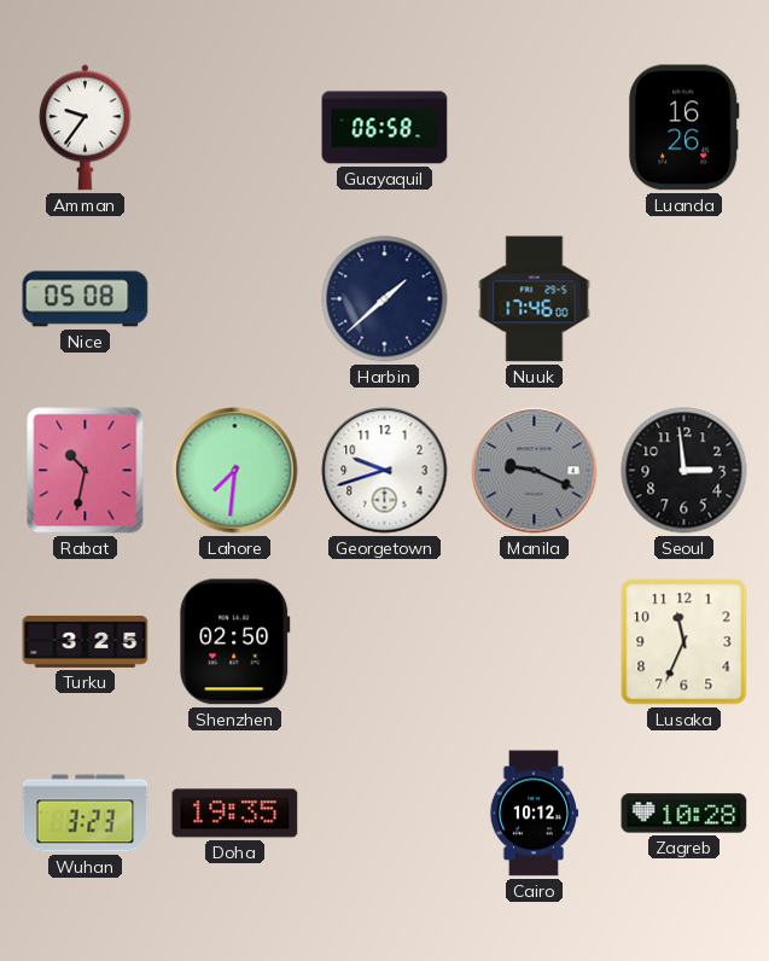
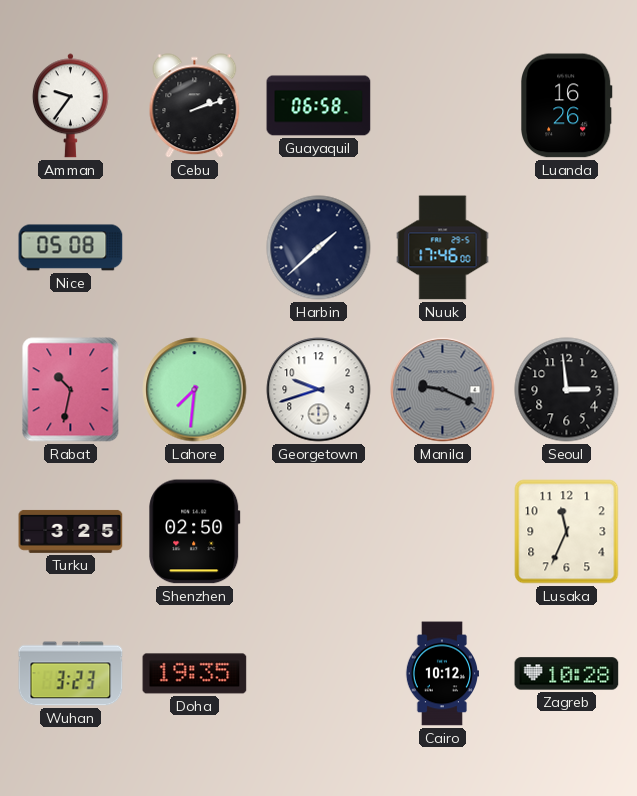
Cebu: none -> 2:12
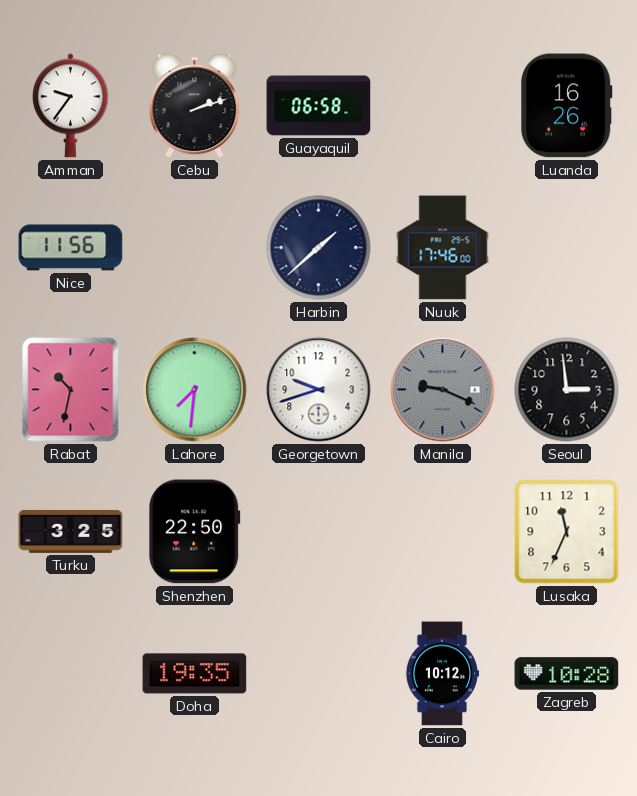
Nice: 05:08 -> 11:56
Shenzhen: 02:50 -> 22:50
Wuhan: 3:23 -> none
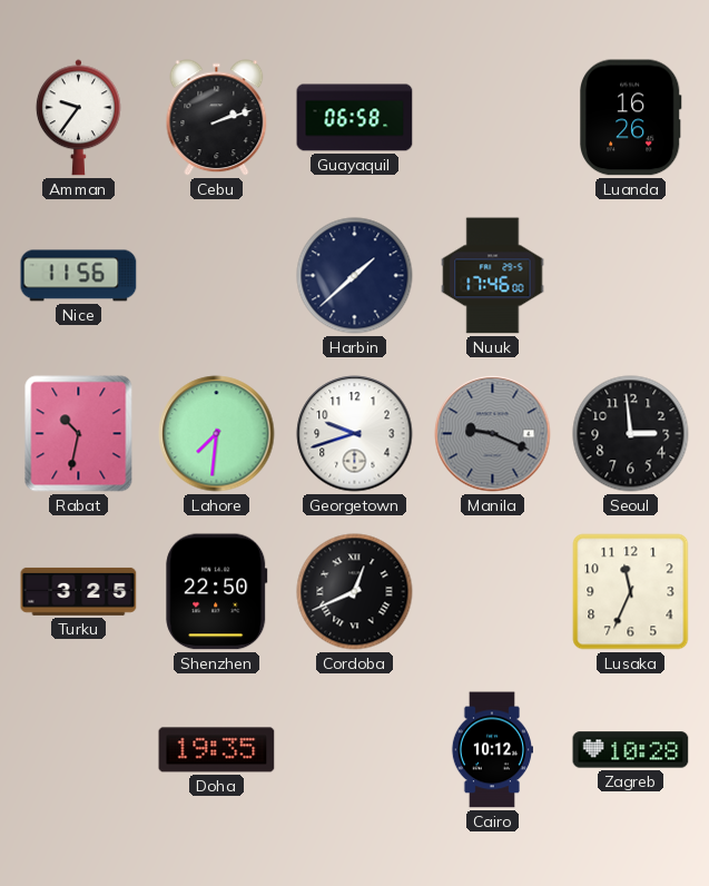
Cordoba: none -> 12:41
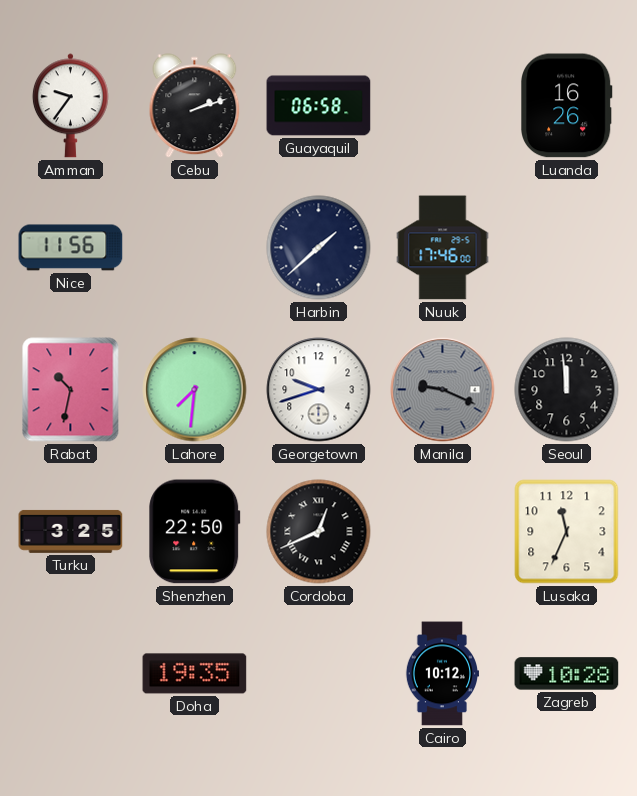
Seoul: 2:59 -> 11:59
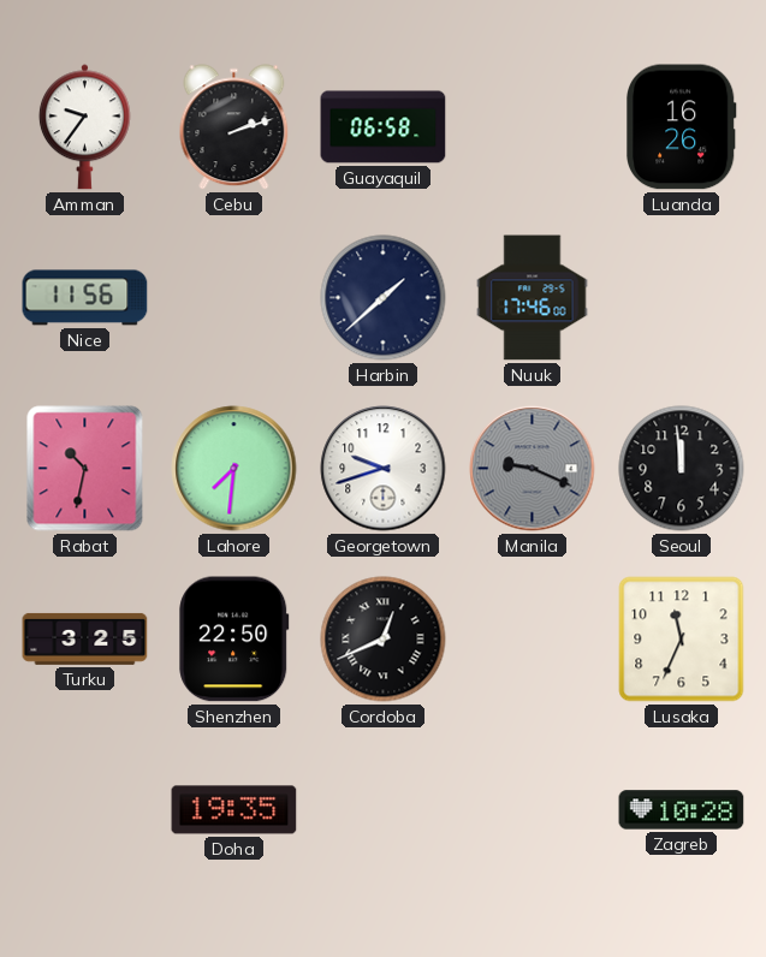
Cairo: 10:12 -> none
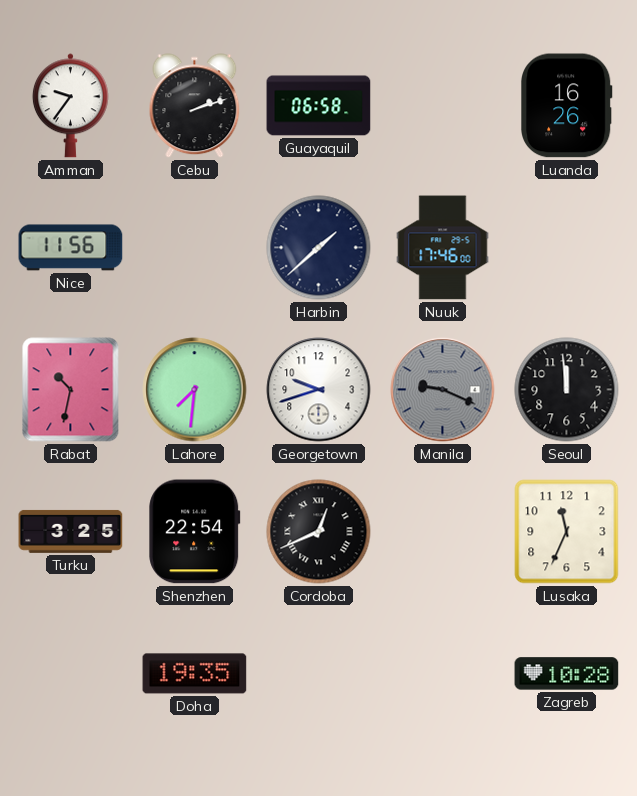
Shenzhen: 22:50 -> 22:54
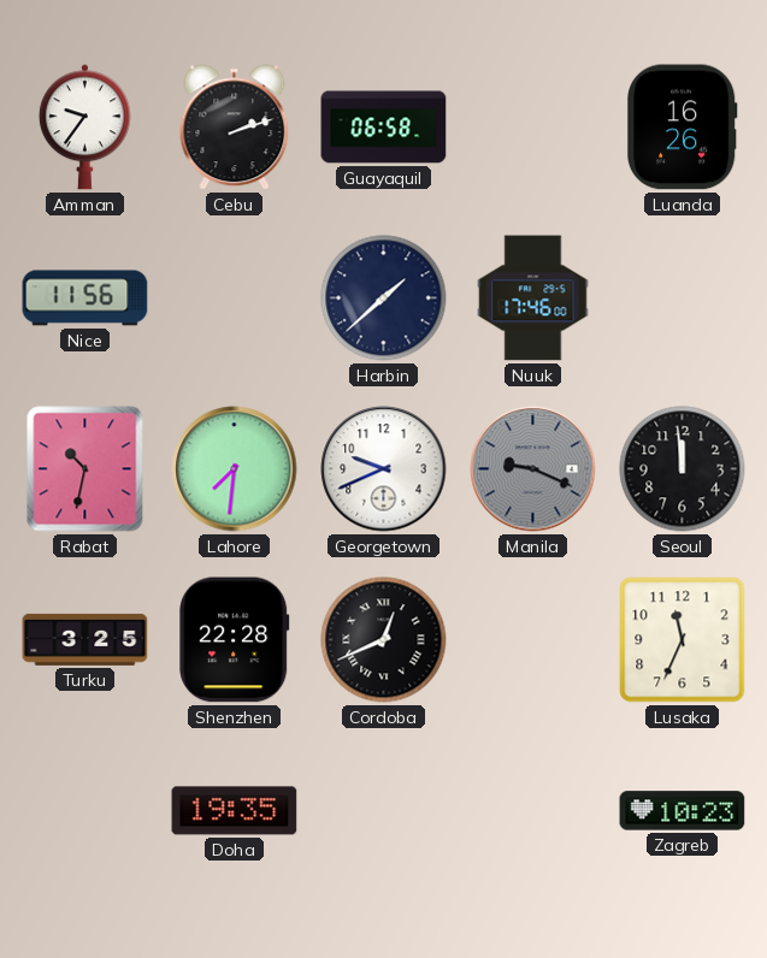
Georgetown: 9:42 -> 9:41
Shenzhen: 22:54 -> 22:28
Zagreb: 10:28 -> 10:23
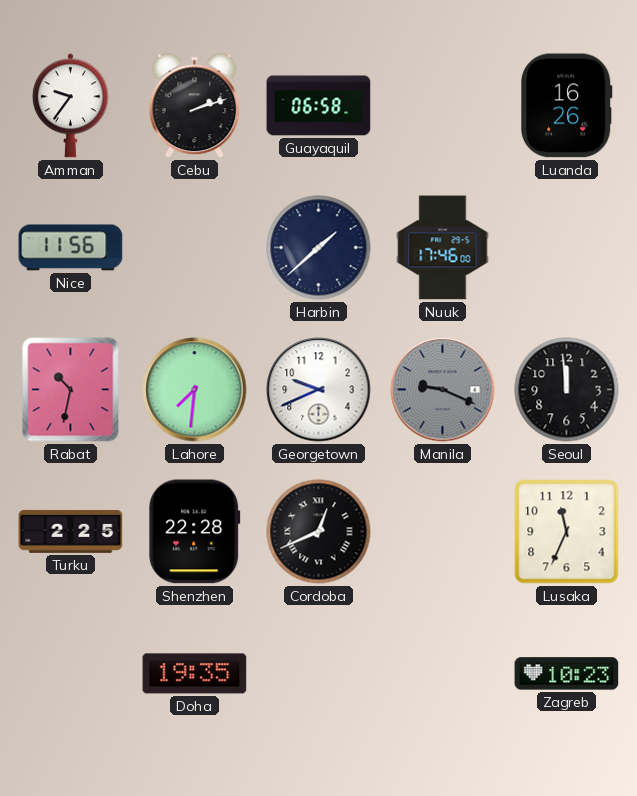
Turku: 3:25 -> 2:25
